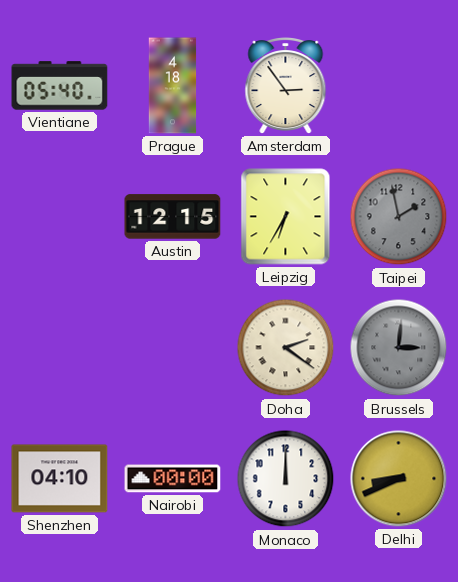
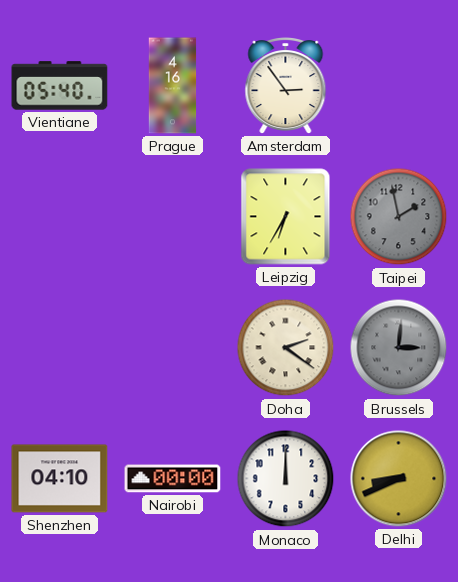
Prague: 4:18 -> 4:16
Austin: 12:15 -> none
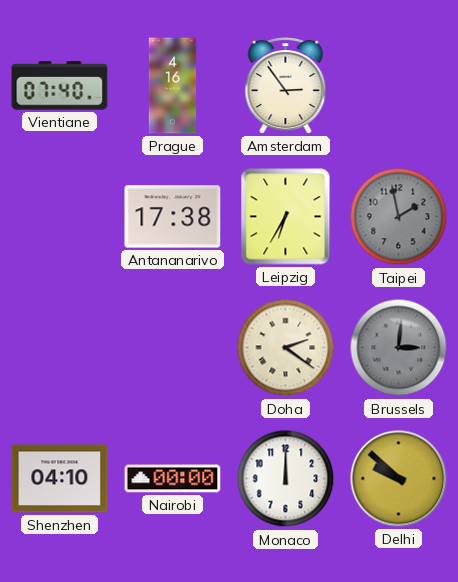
Vientiane: 05:40 -> 07:40
Antananarivo: none -> 17:38
Delhi: 8:41 -> 9:52
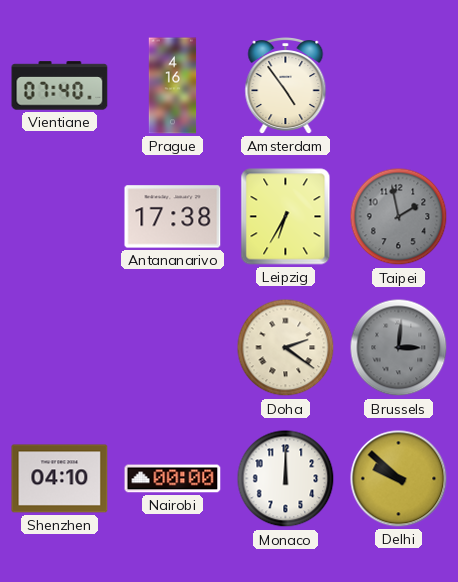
Amsterdam: 2:54 -> 4:54
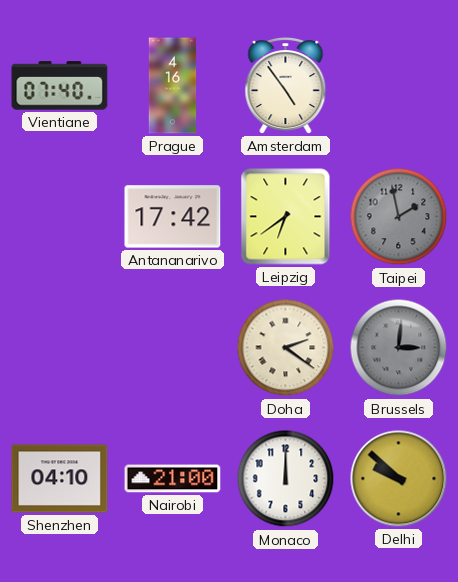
Antananarivo: 17:38 -> 17:42
Leipzig: 6:35 -> 6:39
Nairobi: 00:00 -> 21:00
